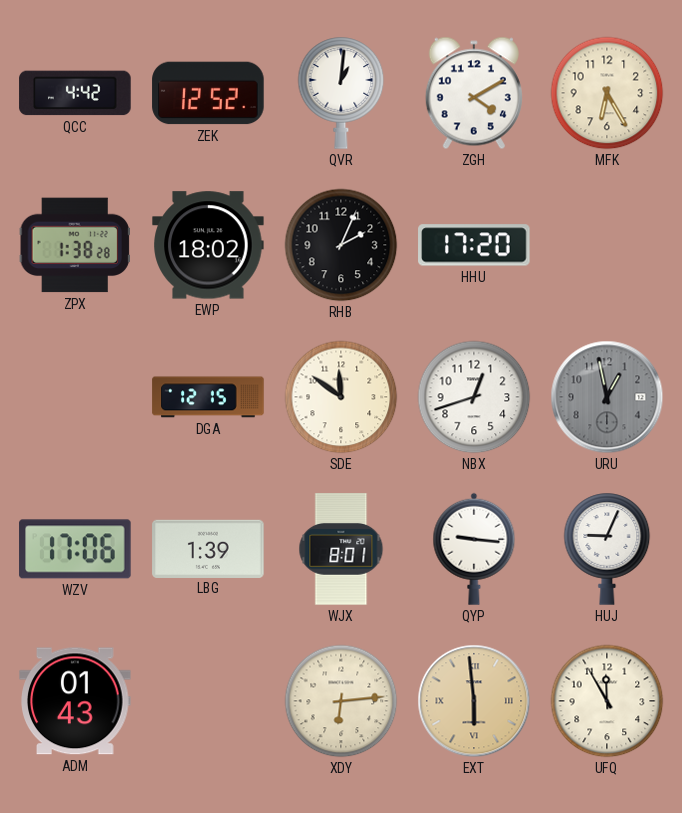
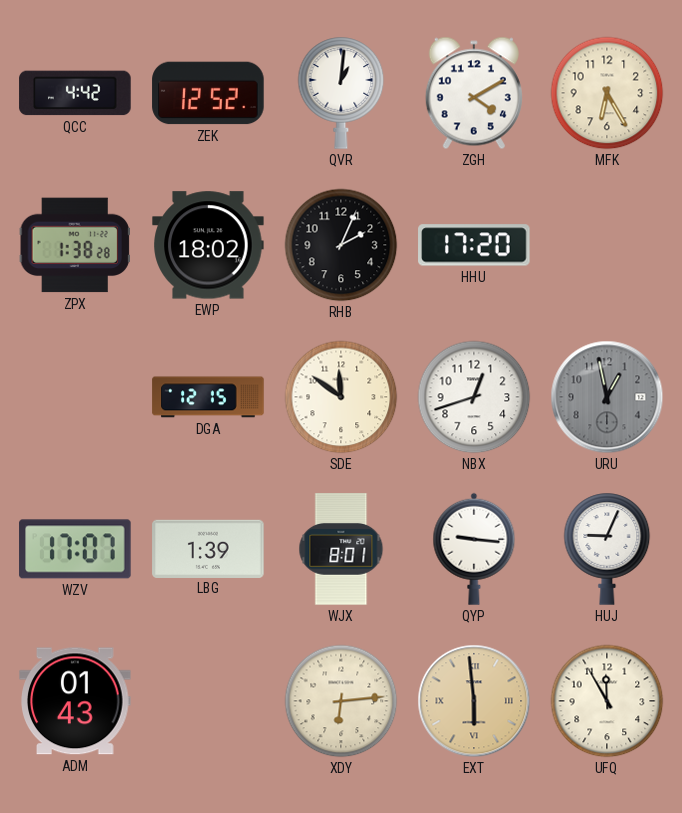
WZV: 17:06 -> 17:07
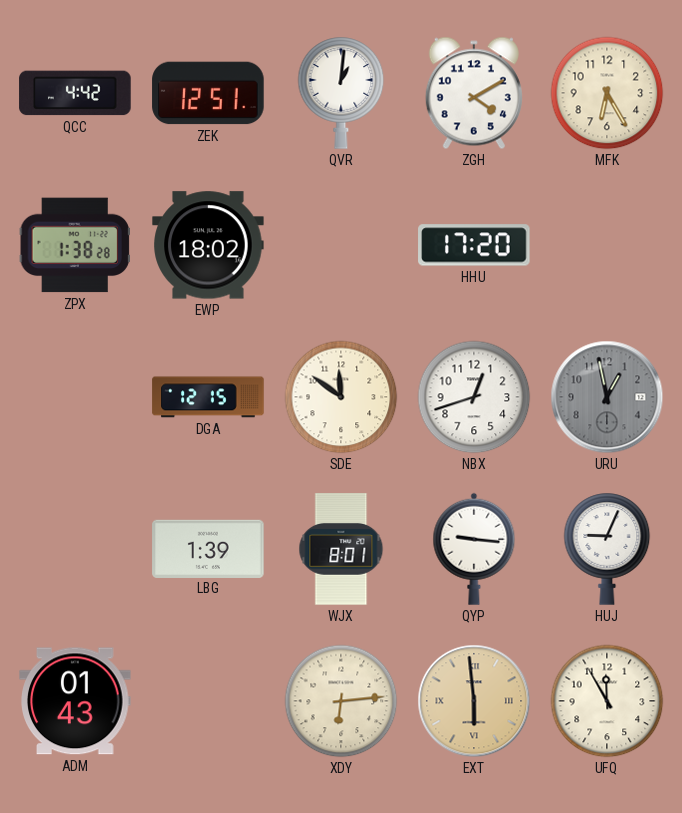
ZEK: 12:52 -> 12:51
RHB: 2:04 -> none
WZV: 17:07 -> none
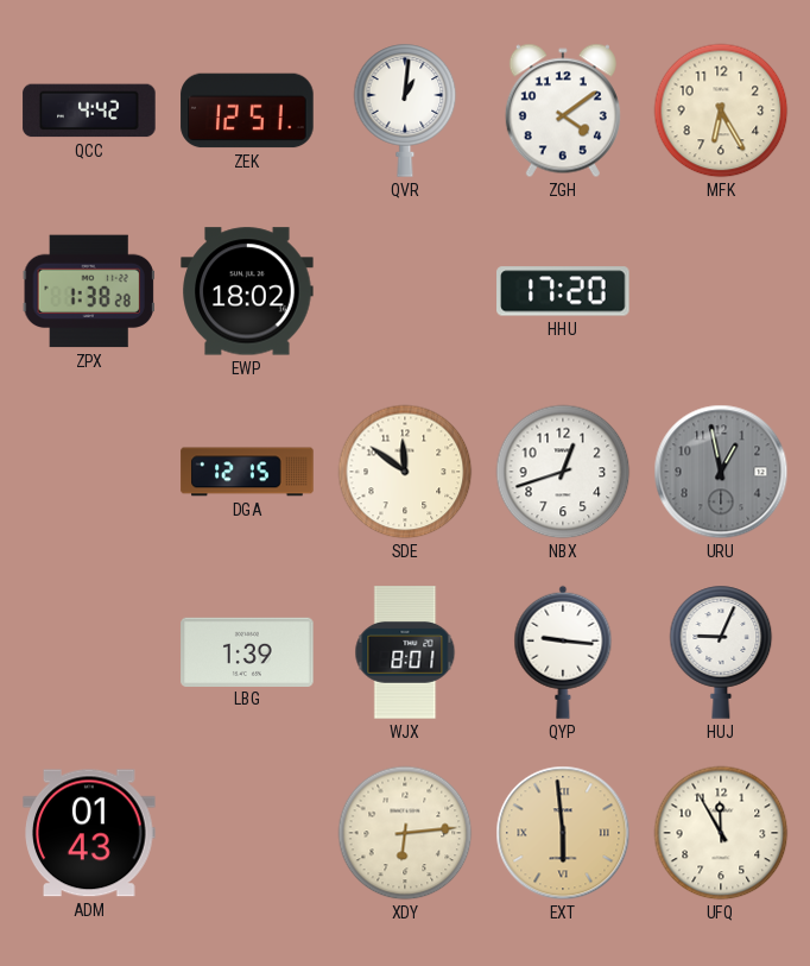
ZGH: 4:10 -> 4:09
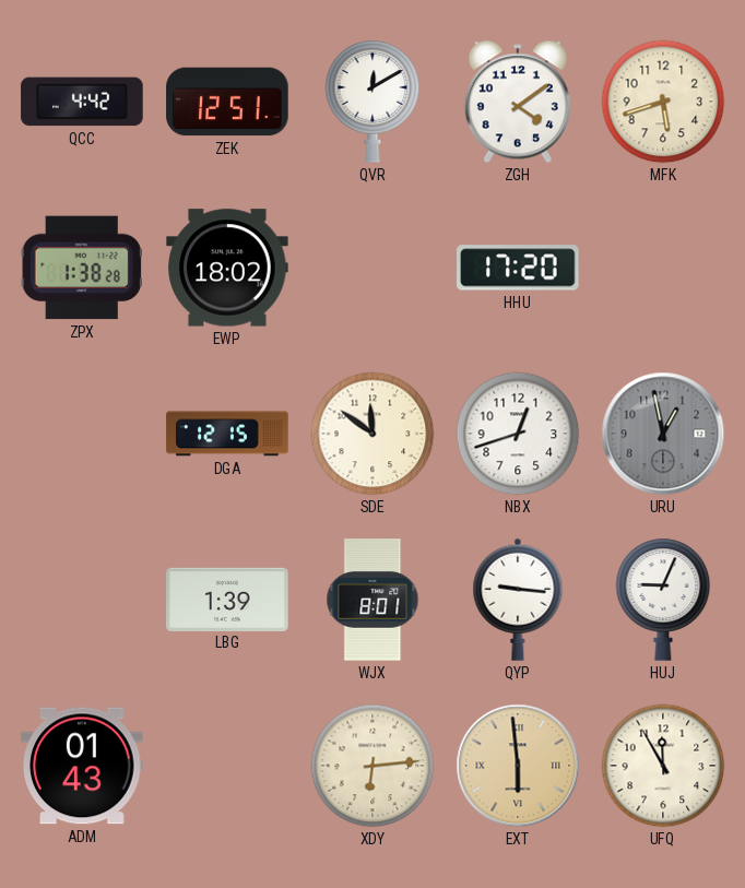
QVR: 1:01 -> 12:10
MFK: 6:25 -> 5:42
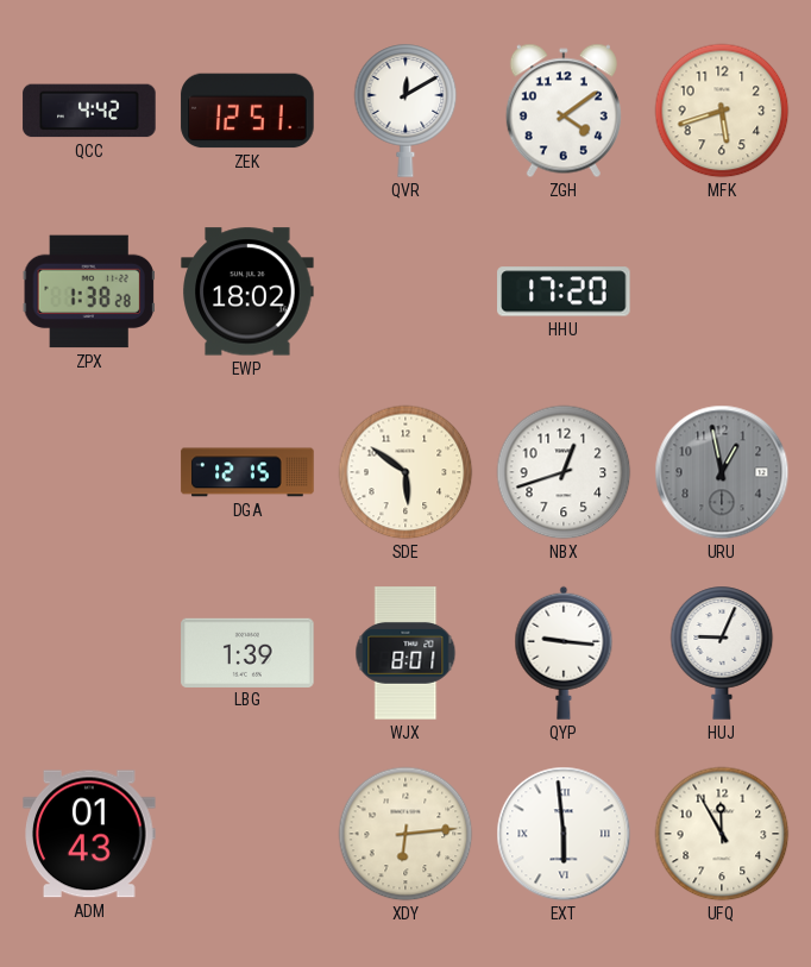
SDE: 11:51 -> 5:51
EXT dial: champagne -> white
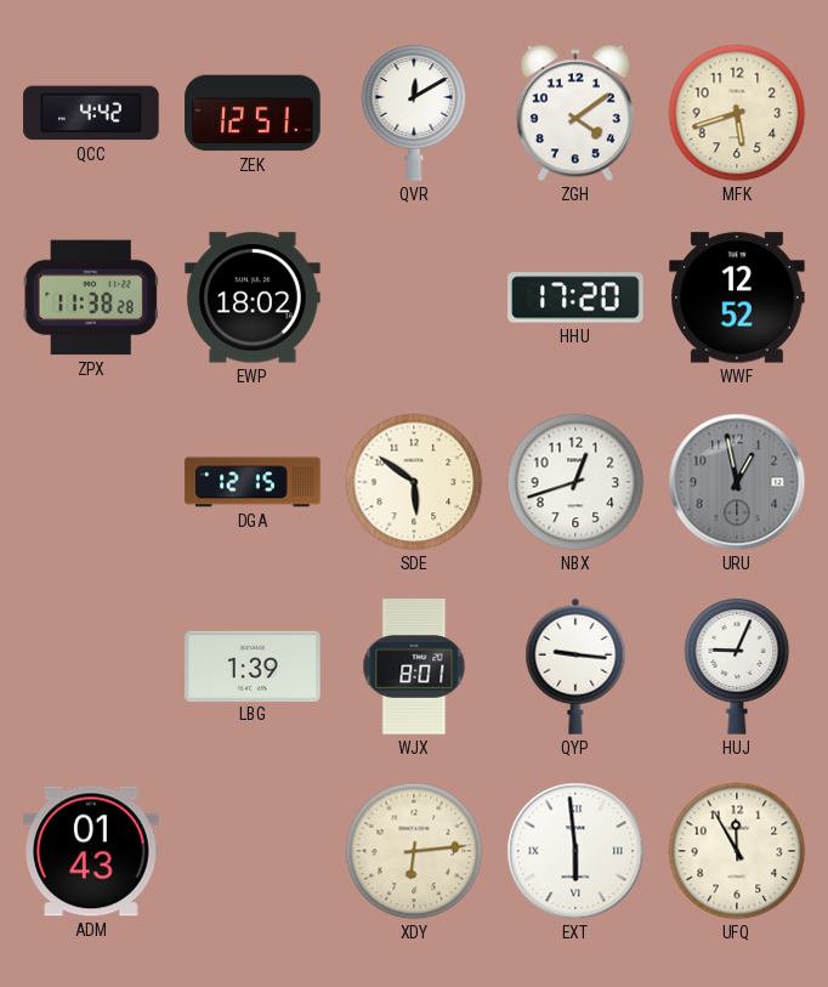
ZPX: 1:38 -> 11:38
WWF: none -> 12:52
